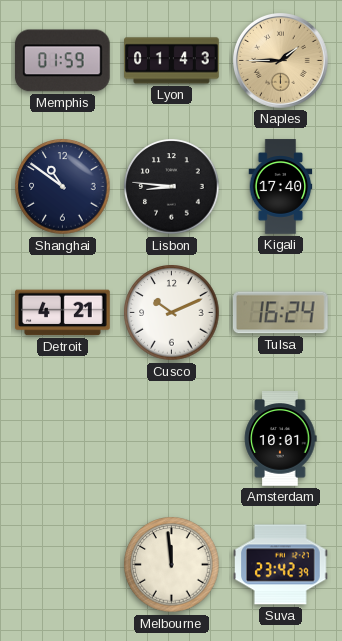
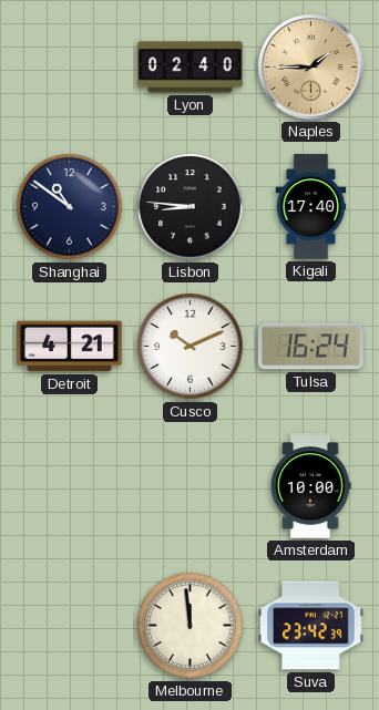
Memphis: 01:59 -> none
Lyon: 01:43 -> 02:40
Amsterdam: 10:01 -> 10:00
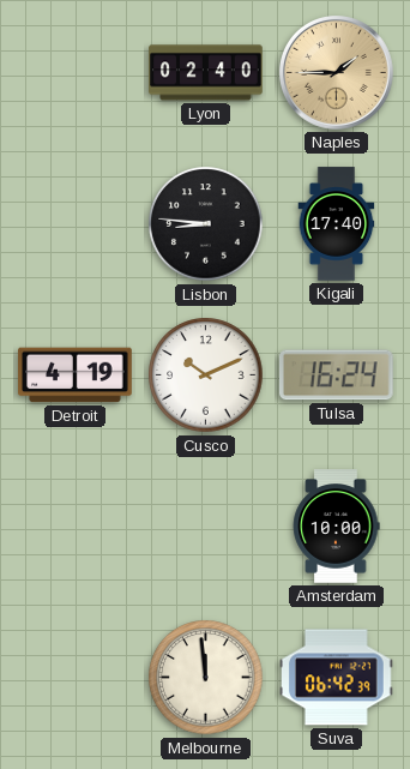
Shanghai: 10:51 -> none
Detroit: 4:21 -> 4:19
Suva: 23:42 -> 06:42
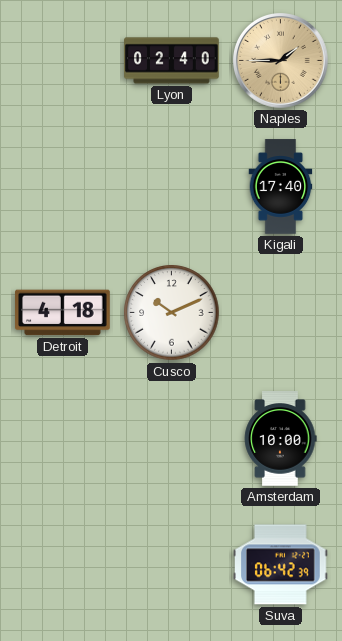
Lisbon: 8:46 -> none
Detroit: 4:19 -> 4:18
Tulsa: 16:24 -> none
Melbourne: 11:59 -> none
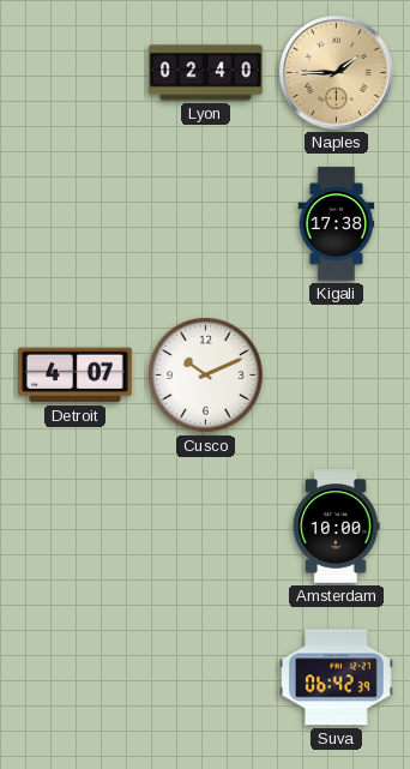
Kigali: 17:40 -> 17:38
Detroit: 4:18 -> 4:07
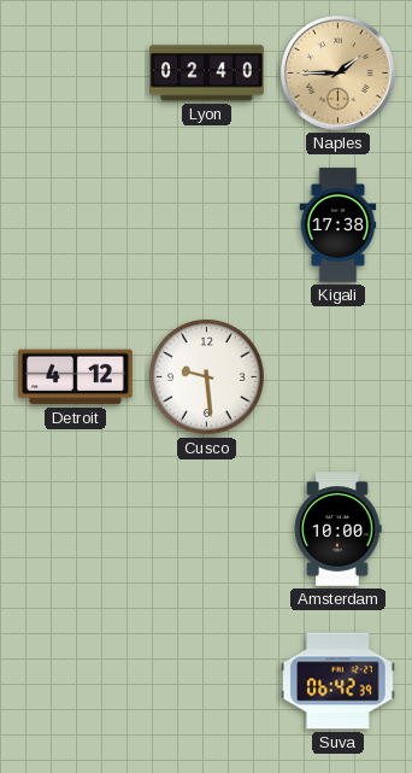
Detroit: 4:07 -> 4:12
Cusco: 10:11 -> 9:29
